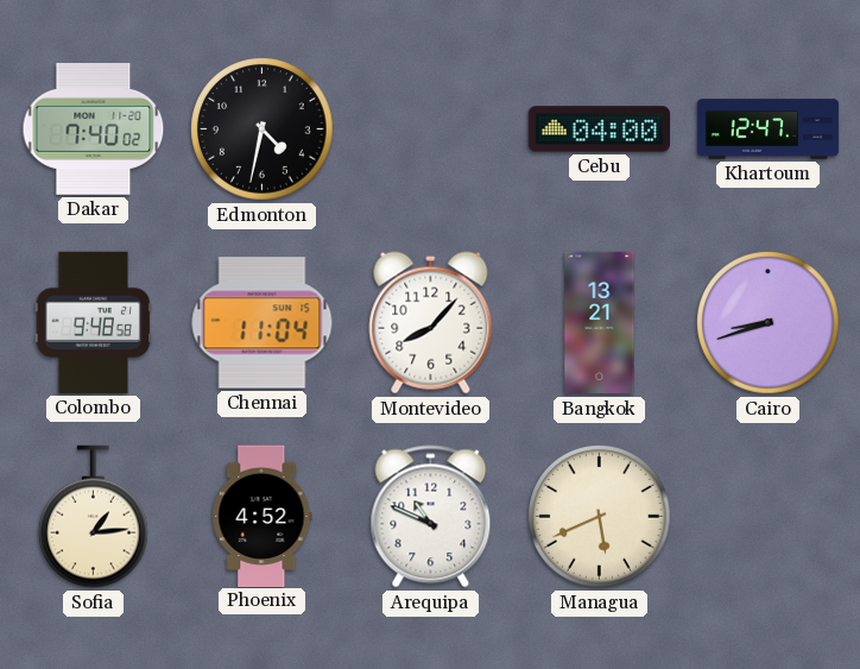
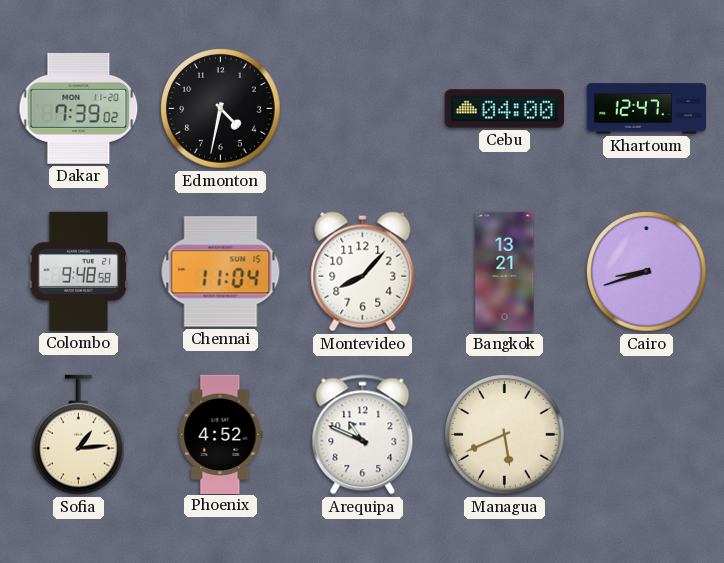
Dakar: 7:40 -> 7:39
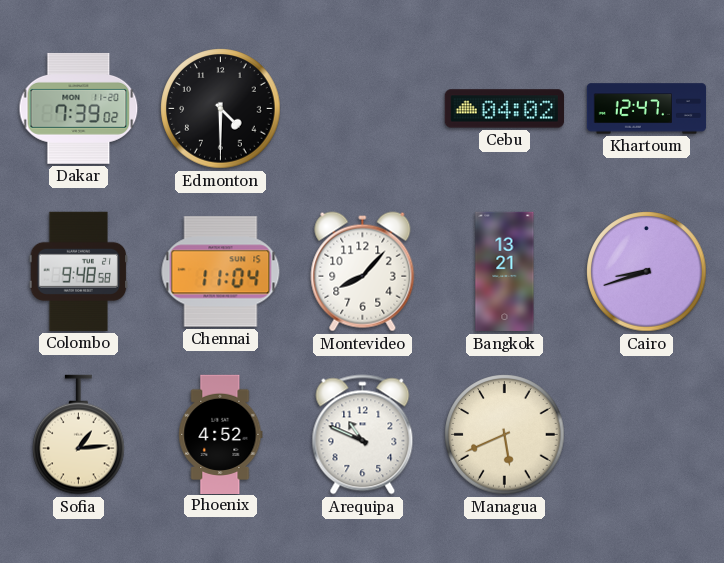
Edmonton: 4:32 -> 4:30
Cebu: 04:00 -> 04:02
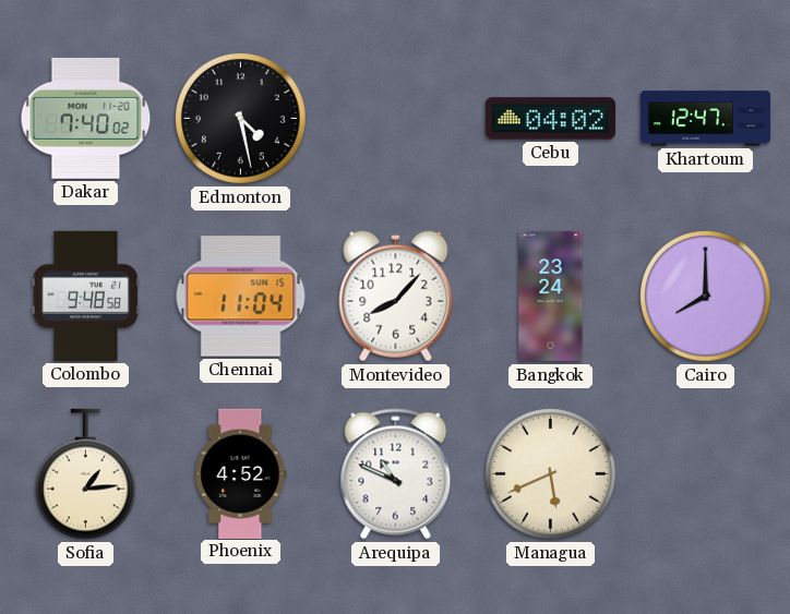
Dakar: 7:39 -> 7:40
Edmonton: 4:30 -> 4:28
Bangkok: 13:21 -> 23:24
Cairo: 8:42 -> 8:00
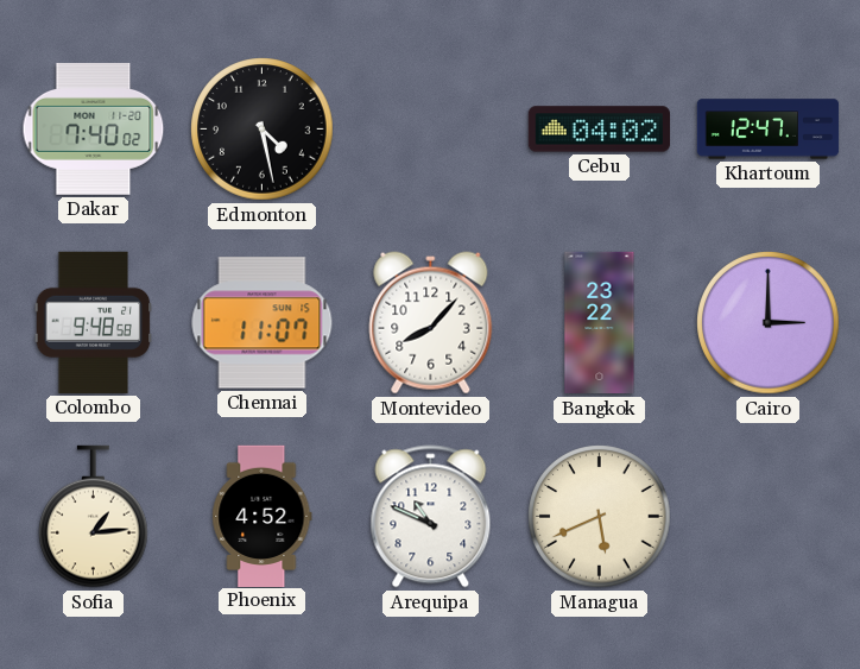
Chennai: 11:04 -> 11:07
Bangkok: 23:24 -> 23:22
Cairo: 8:00 -> 3:00
